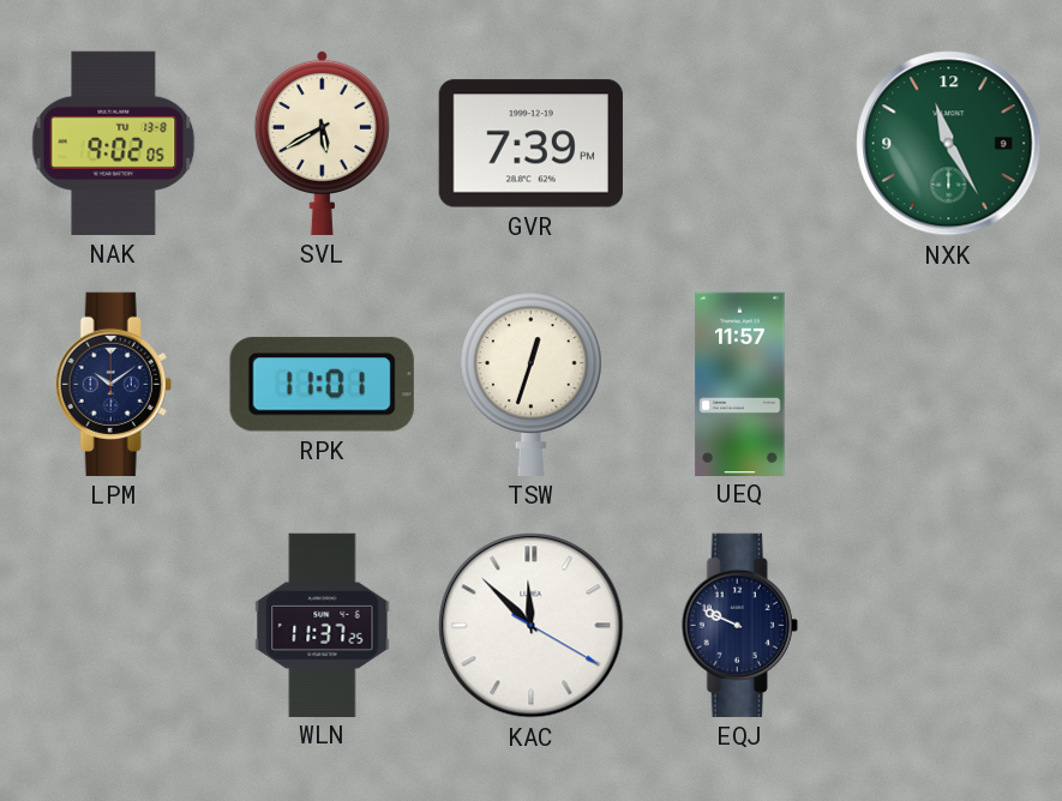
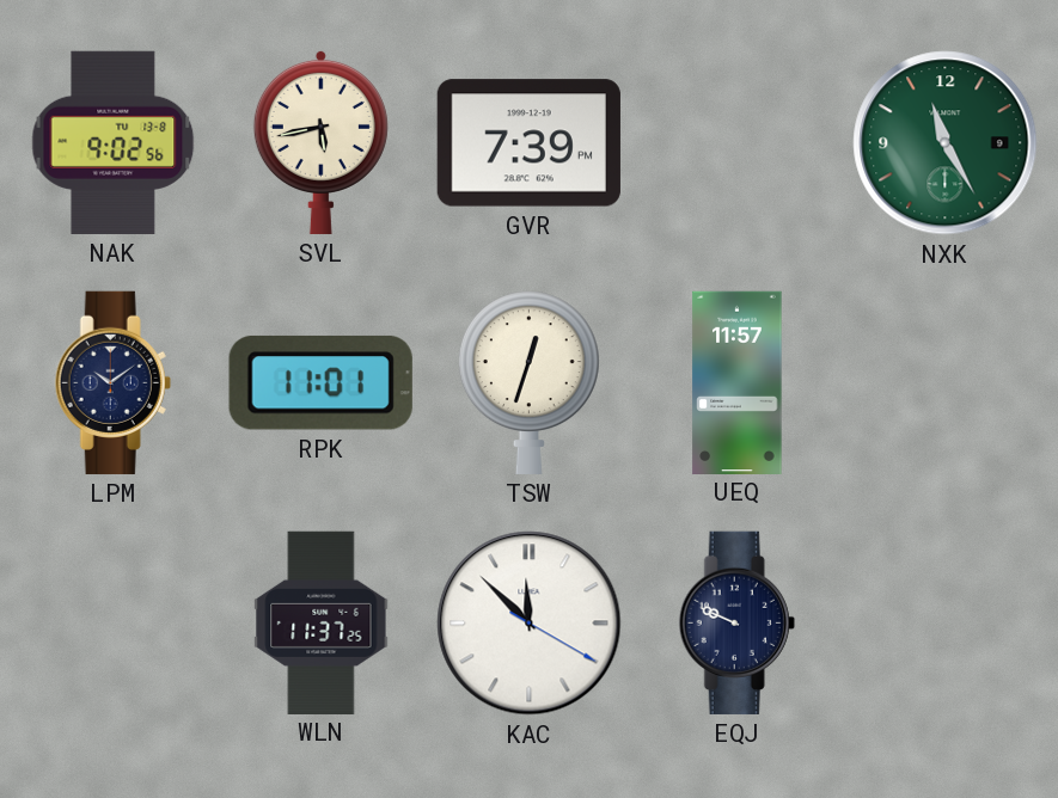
NAK: 9:02:05 -> 9:02:56
SVL: 5:40 -> 5:43
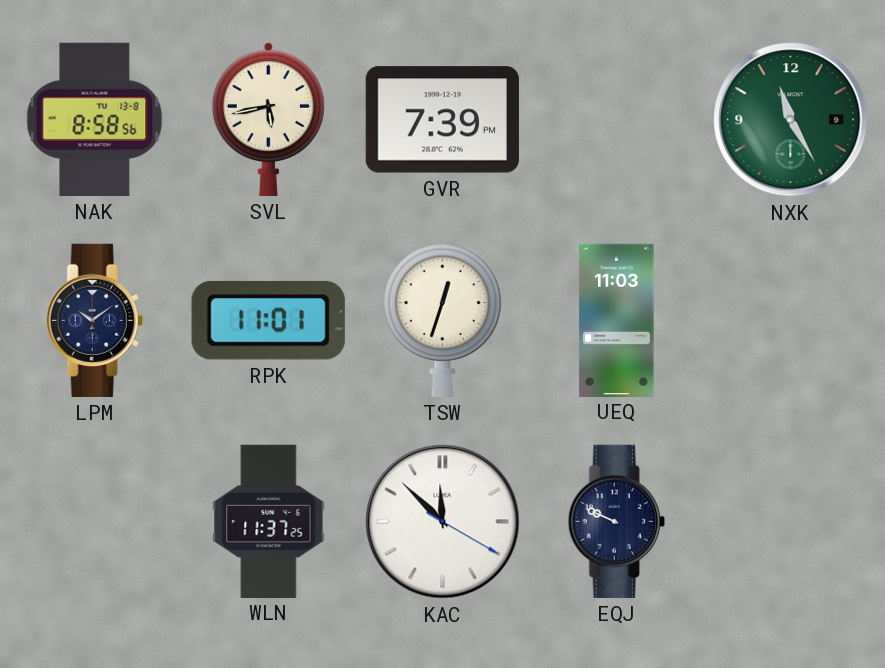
NAK: 9:02 -> 8:58
UEQ: 11:57 -> 11:03
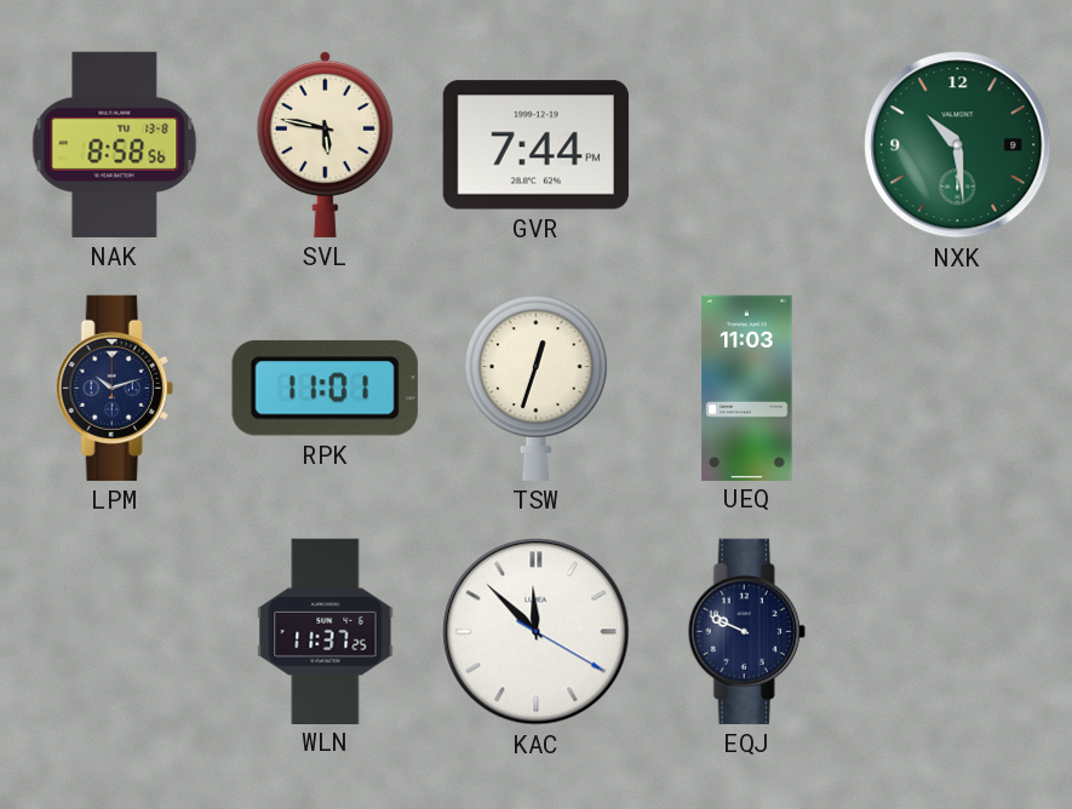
SVL: 5:43 -> 5:47
GVR: 7:39 -> 7:44
NXK: 11:25 -> 10:29
LPM: 10:09 -> 10:12
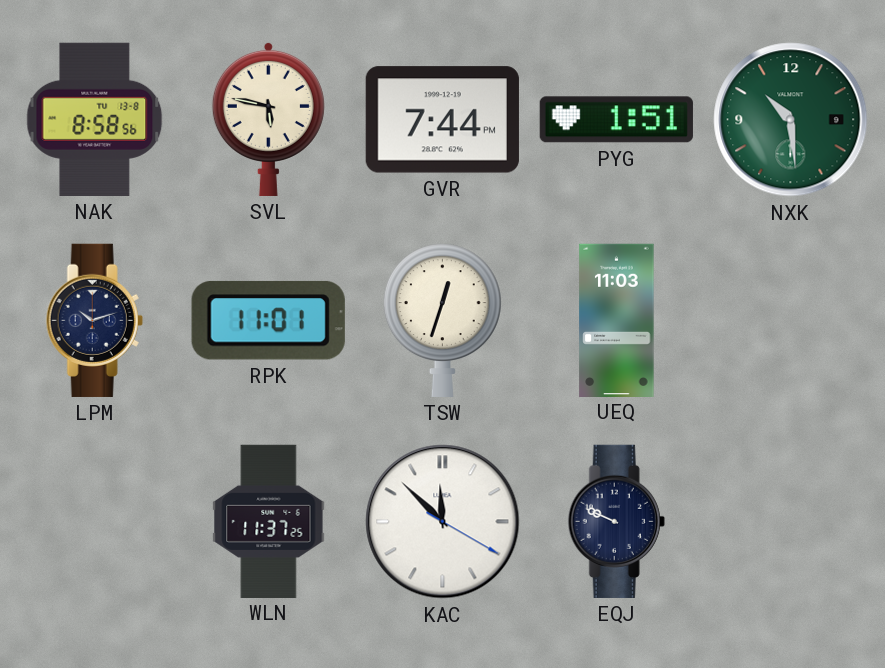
PYG: none -> 1:51
